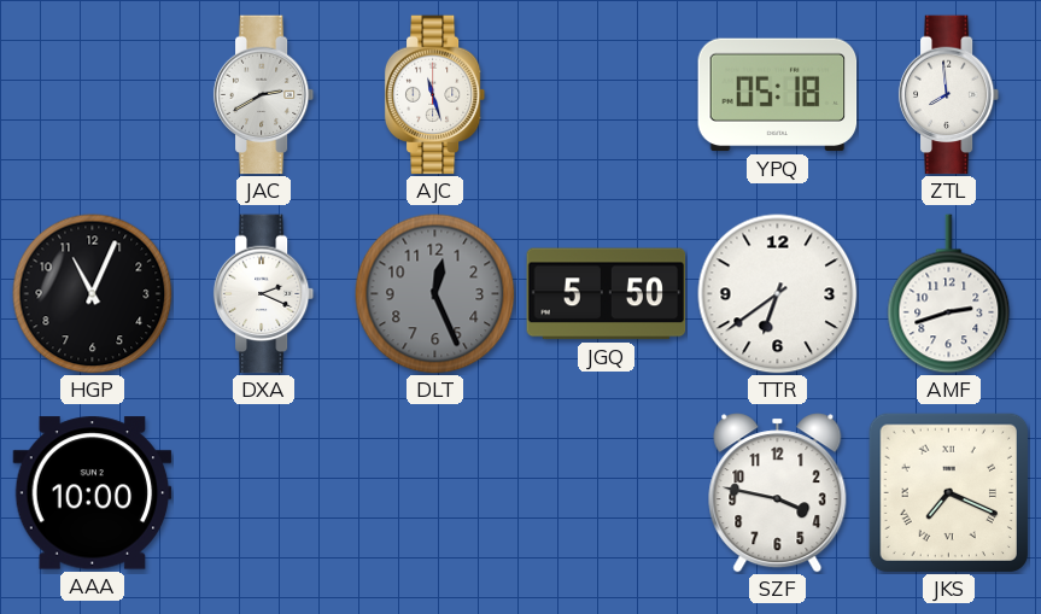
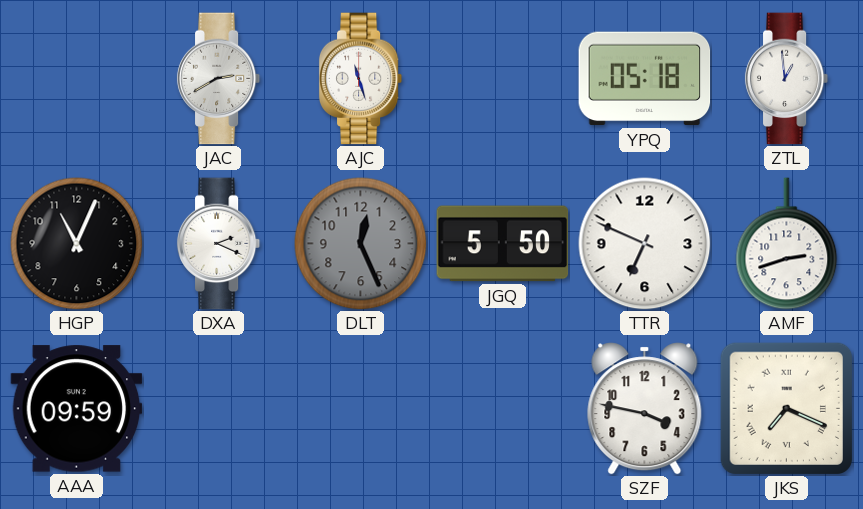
ZTL: 7:59 -> 12:59
TTR: 6:39 -> 6:49
AAA: 10:00 -> 09:59
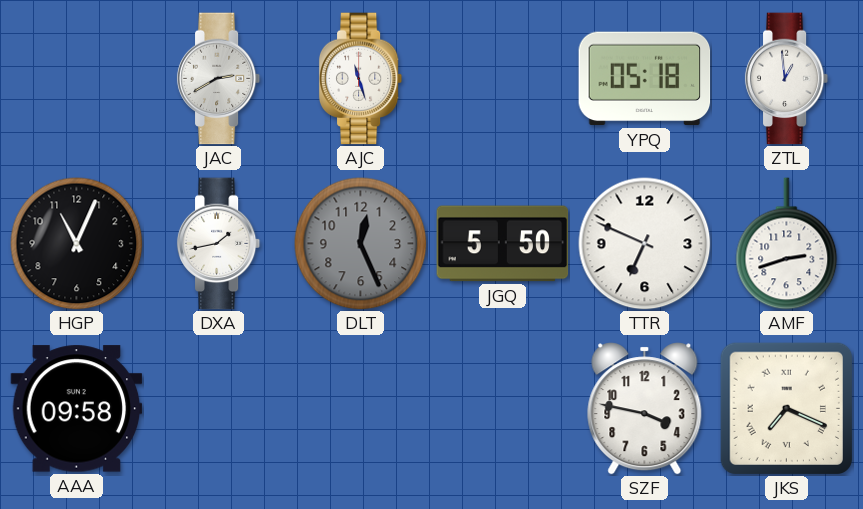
DXA: 2:19 -> 1:43
AAA: 09:59 -> 09:58
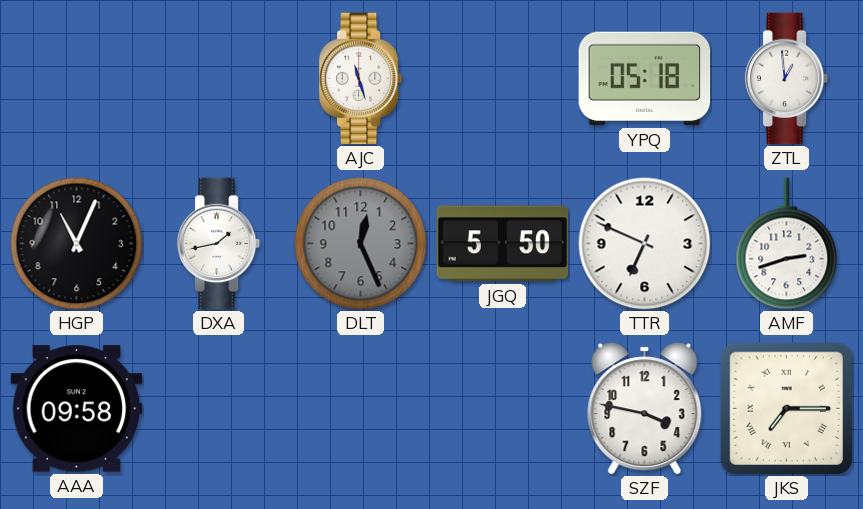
JAC: 2:40 -> none
JKS: 7:19 -> 7:15
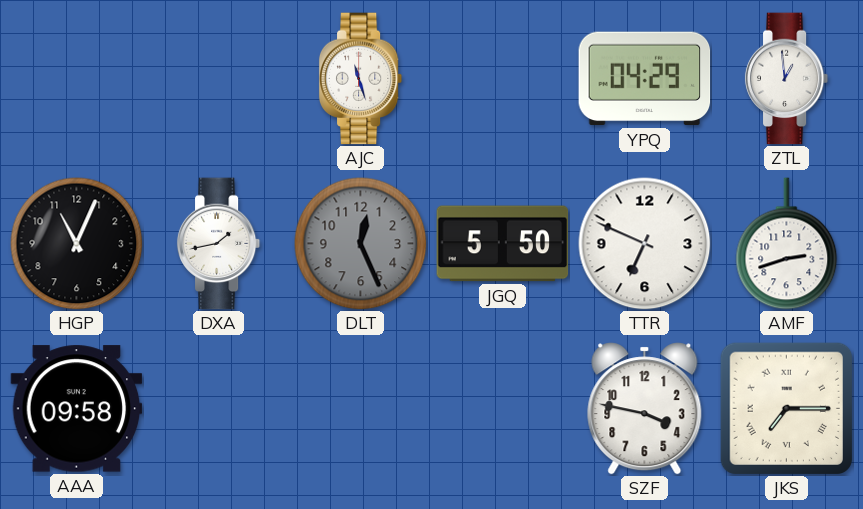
YPQ: 05:18 -> 04:29
